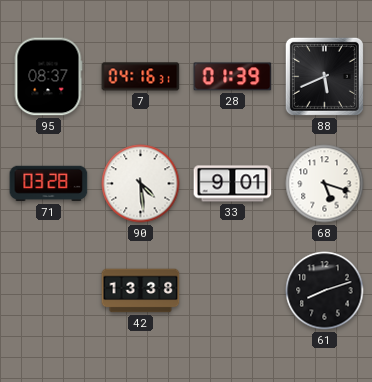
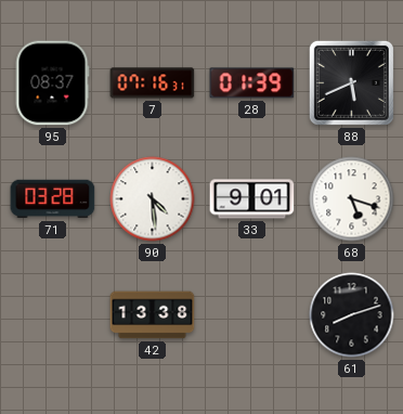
7: 04:16 -> 07:16
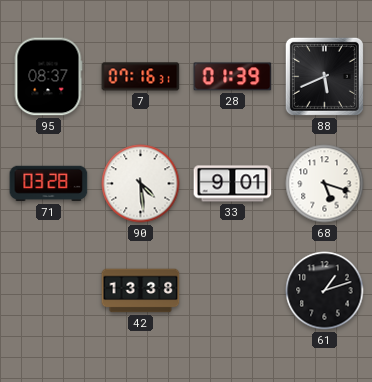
61: 8:12 -> 1:12
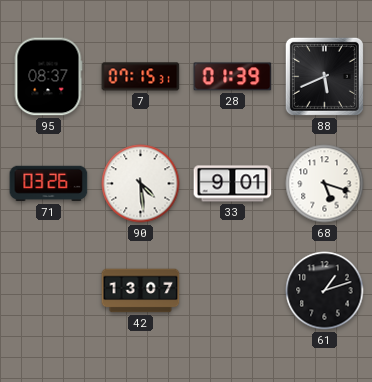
7: 07:16 -> 07:15
71: 03:28 -> 03:26
42: 13:38 -> 13:07
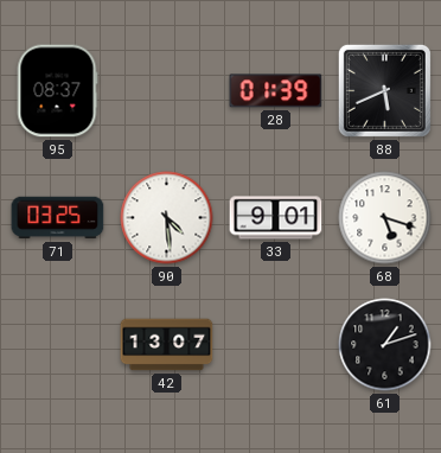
7: 07:15 -> none
71: 03:26 -> 03:25
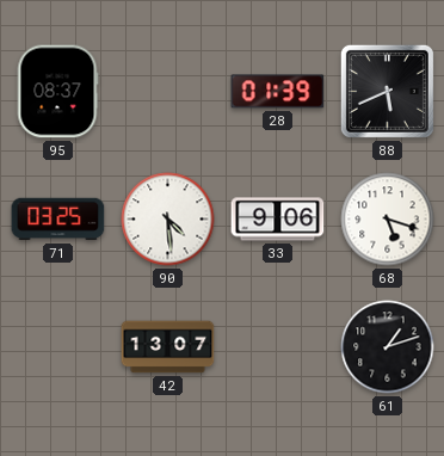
33: 9:01 -> 9:06
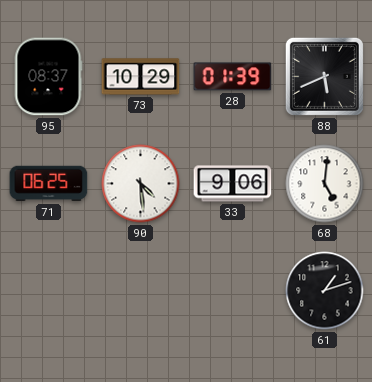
73: none -> 10:29
71: 03:25 -> 06:25
68: 5:18 -> 5:01
42: 13:07 -> none
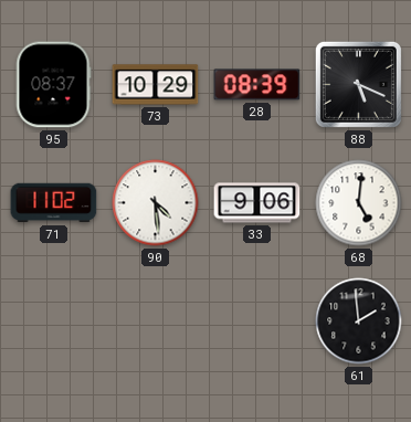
28: 01:39 -> 08:39
88: 5:41 -> 5:19
71: 06:25 -> 11:02
61: 1:12 -> 1:59
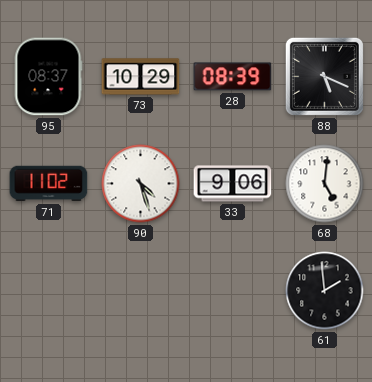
90: 4:29 -> 4:27
